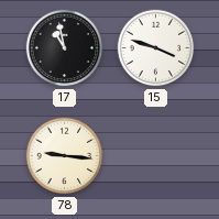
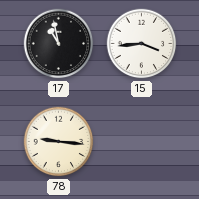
15: 3:48 -> 3:44
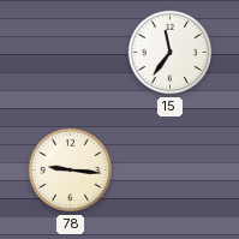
17: 10:58 -> none
15: 3:44 -> 11:36
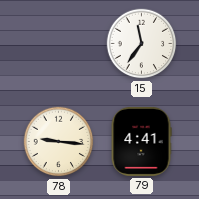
79: none -> 4:41
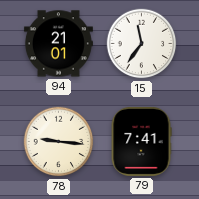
94: none -> 21:01
79: 4:41 -> 7:41
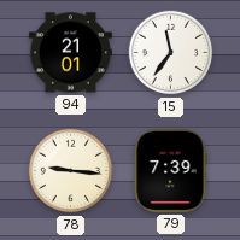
79: 7:41 -> 7:39
